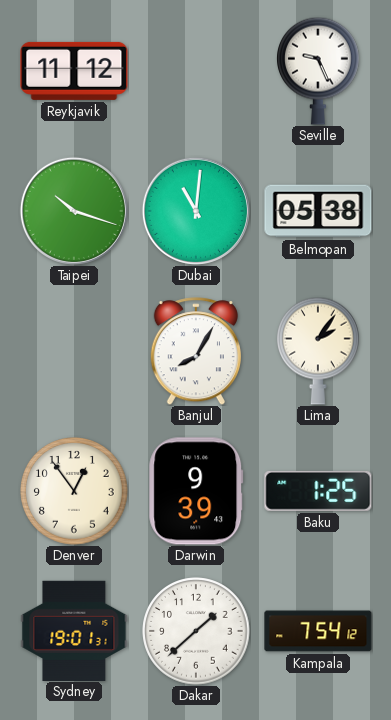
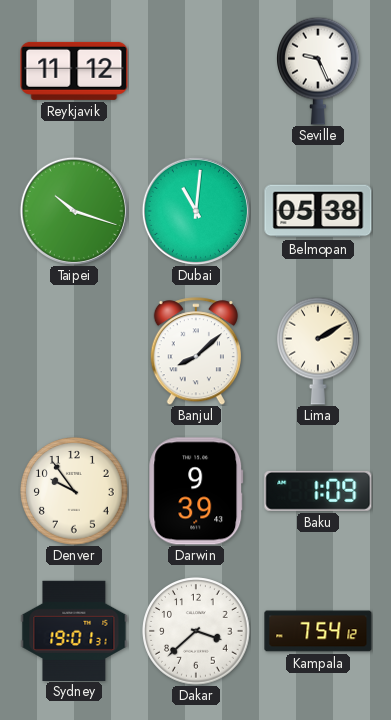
Banjul: 8:05 -> 8:08
Lima: 2:06 -> 2:10
Denver: 12:54 -> 9:54
Baku: 1:25 -> 1:09
Dakar: 1:38 -> 3:38
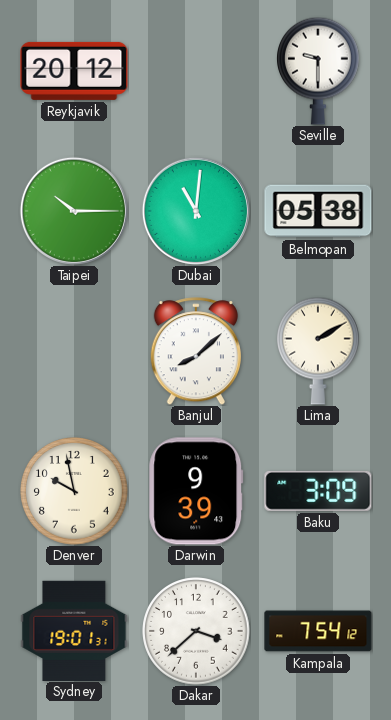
Reykjavik: 11:12 -> 20:12
Seville: 9:26 -> 9:30
Taipei: 10:18 -> 10:15
Denver: 9:54 -> 9:58
Baku: 1:09 -> 3:09
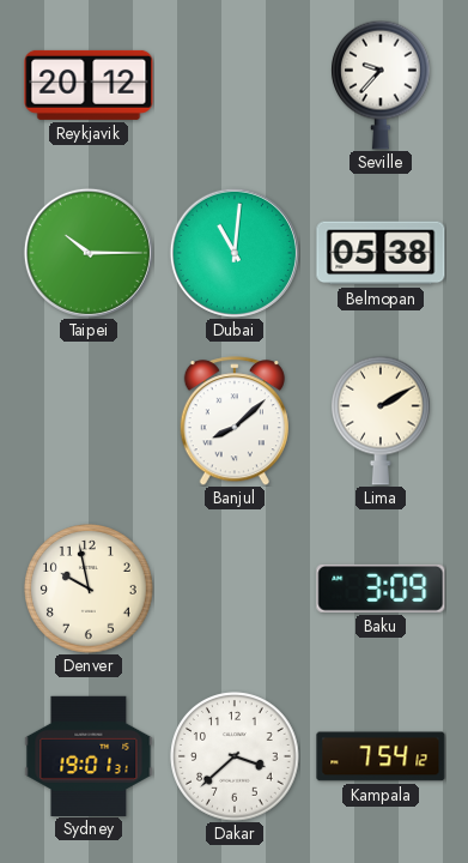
Seville: 9:30 -> 9:37
Darwin: 9:39 -> none
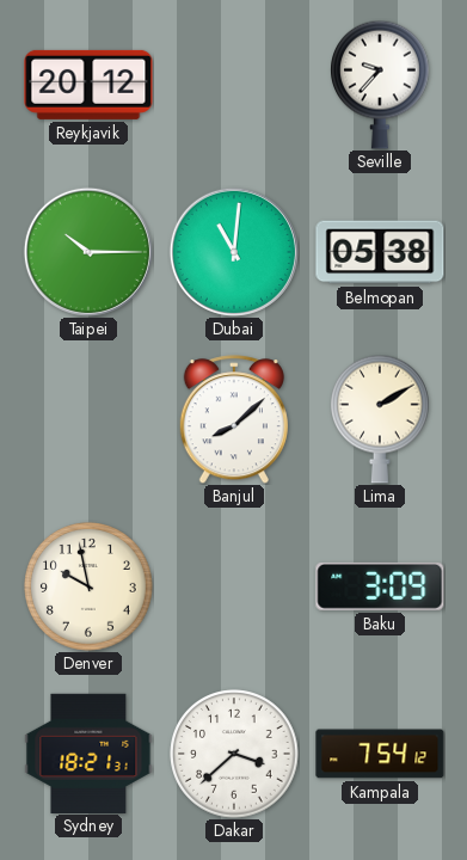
Sydney: 19:01 -> 18:21
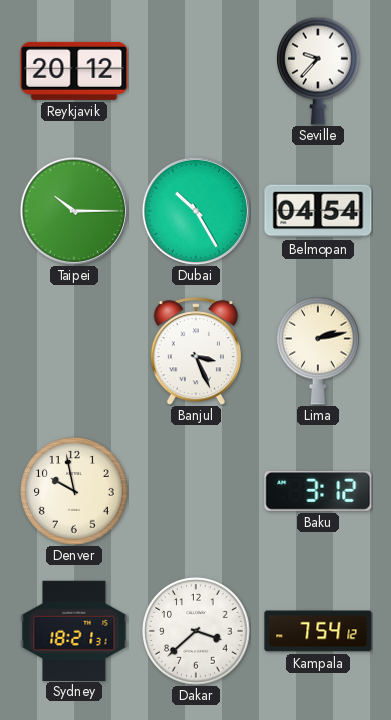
Dubai: 11:01 -> 10:25
Belmopan: 05:38 -> 04:54
Banjul: 8:08 -> 3:26
Lima: 2:10 -> 2:13
Baku: 3:09 -> 3:12
